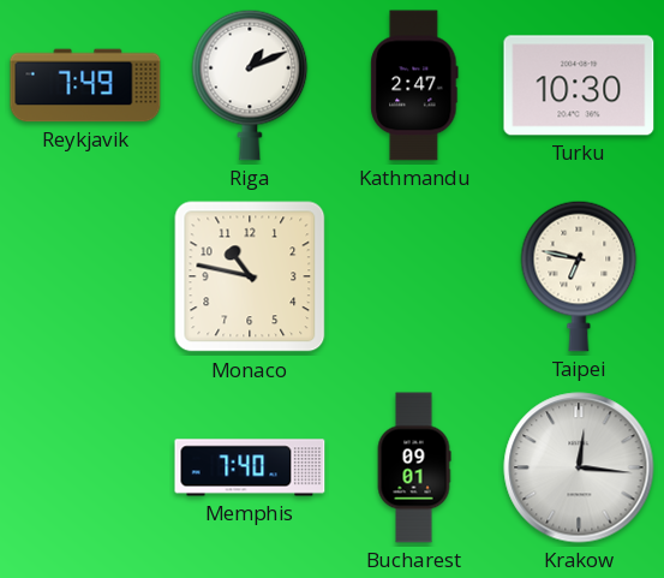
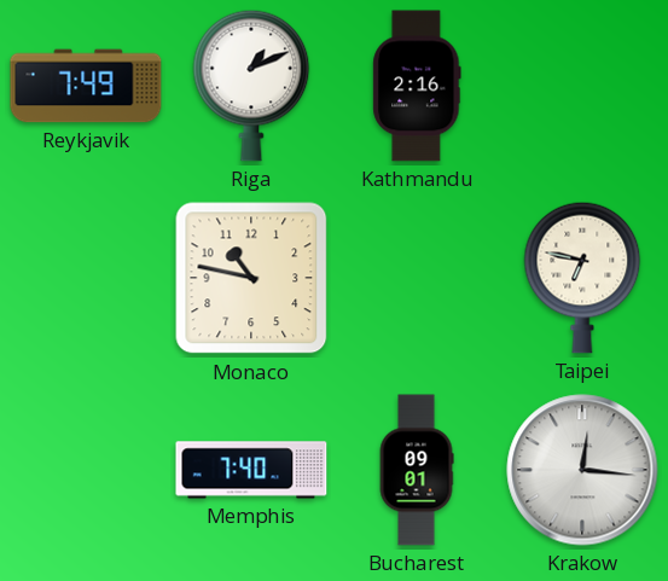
Kathmandu: 2:47 -> 2:16
Turku: 10:30 -> none
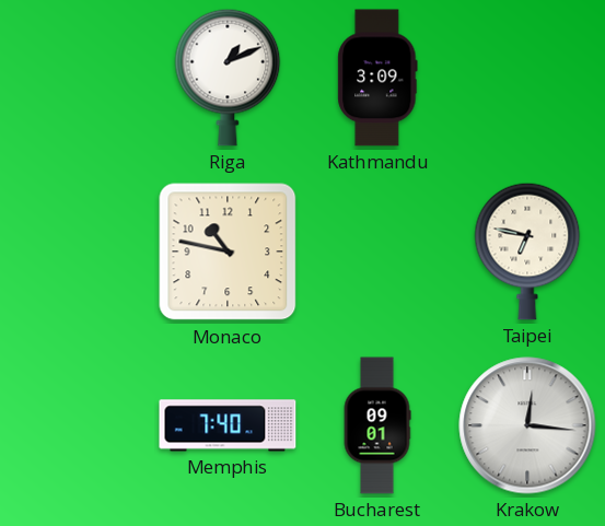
Reykjavik: 7:49 -> none
Kathmandu: 2:16 -> 3:09
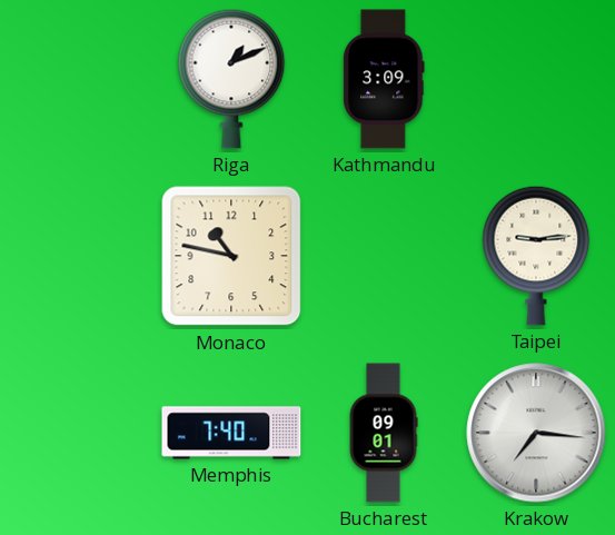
Taipei: 6:47 -> 9:14
Krakow: 12:16 -> 7:16
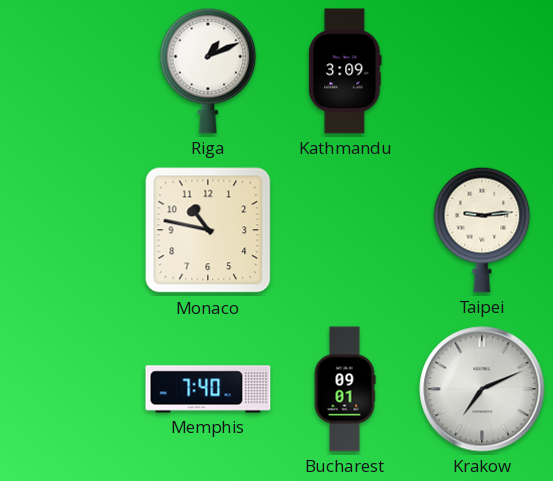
Krakow: 7:16 -> 7:11
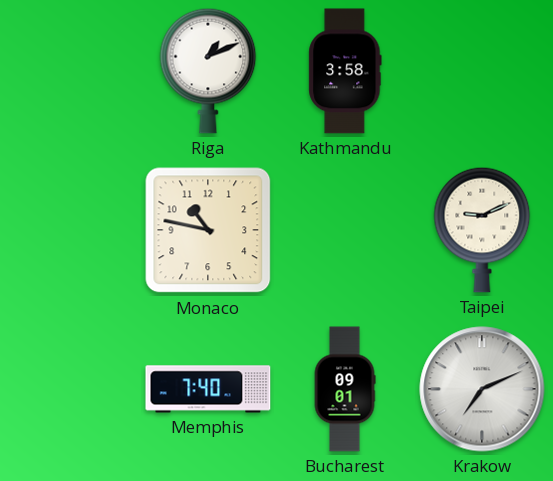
Kathmandu: 3:09 -> 3:58
Taipei: 9:14 -> 9:11
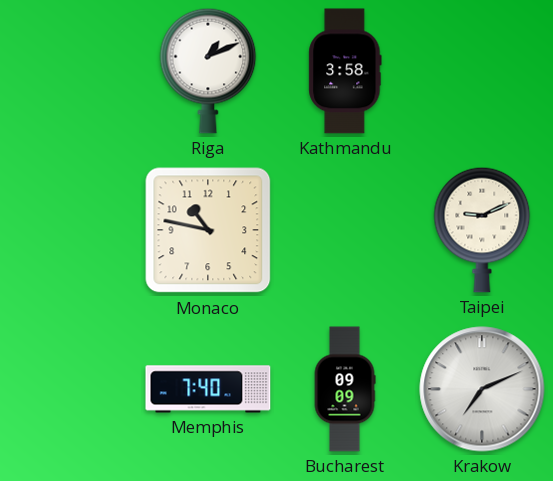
Bucharest: 09:01 -> 09:09
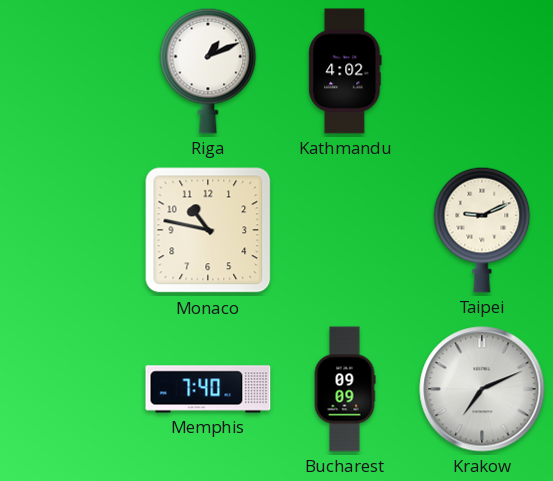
Kathmandu: 3:58 -> 4:02
